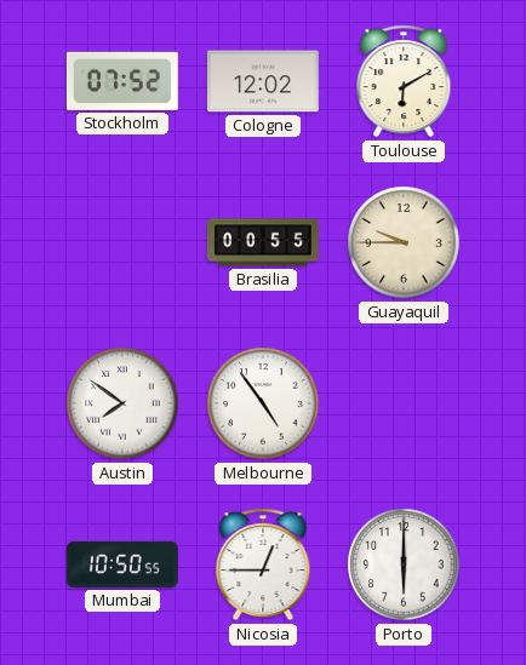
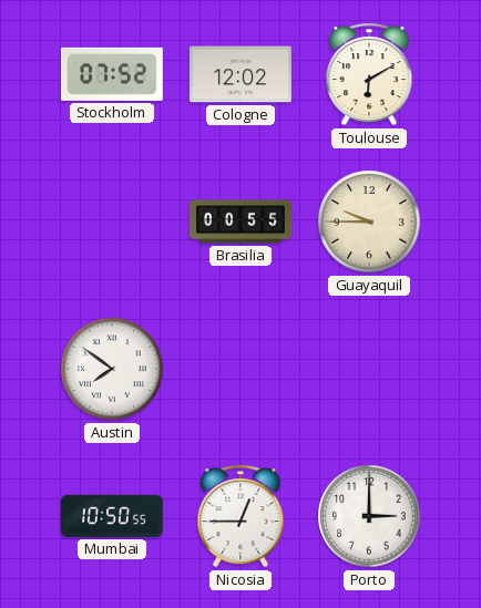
Melbourne: 4:54 -> none
Porto: 6:00 -> 3:00
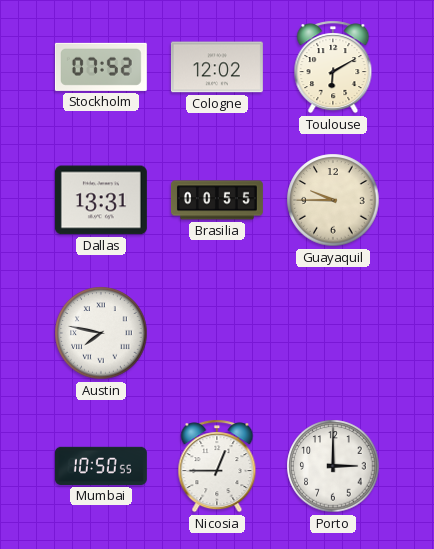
Dallas: none -> 13:31
Austin: 7:51 -> 7:47
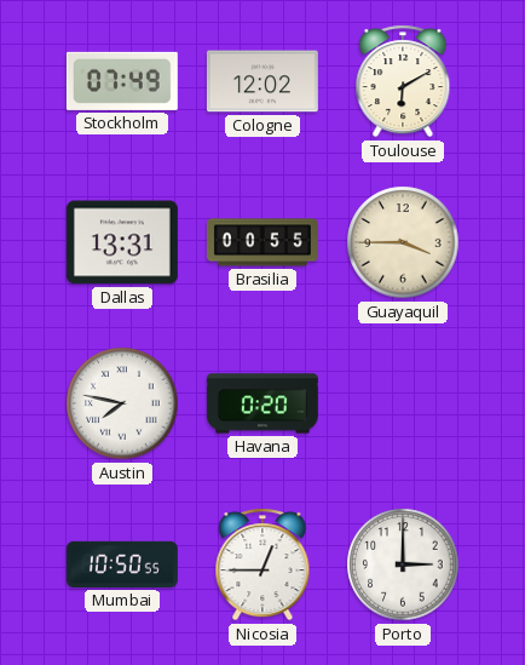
Stockholm: 07:52 -> 07:49
Guayaquil: 9:45 -> 3:45
Havana: none -> 0:20
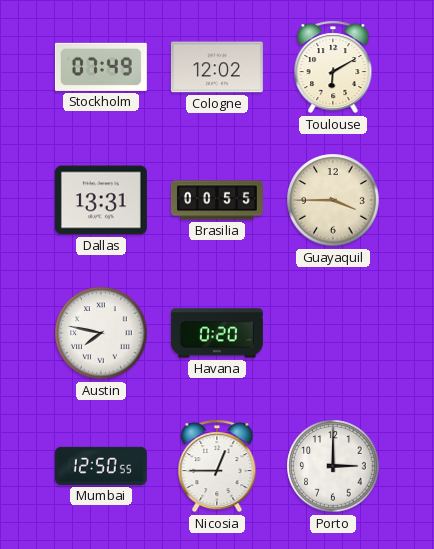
Mumbai: 10:50 -> 12:50
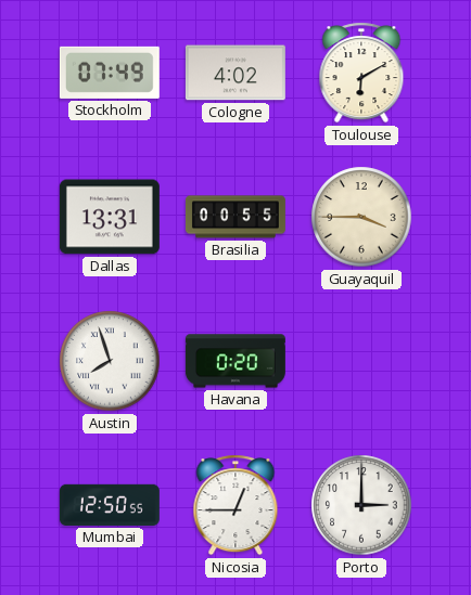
Cologne: 12:02 -> 4:02
Austin: 7:47 -> 7:57
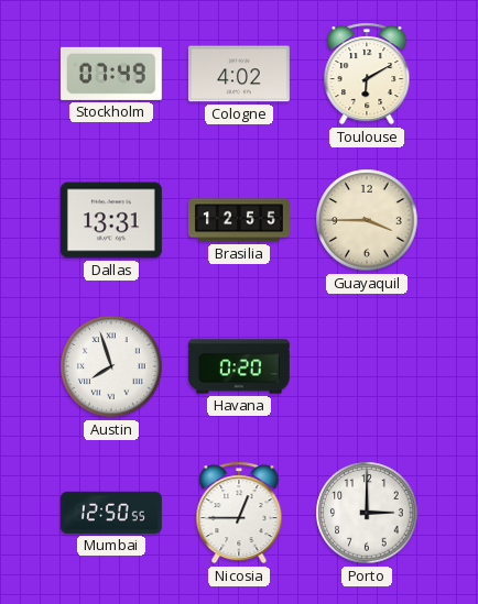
Brasilia: 00:55 -> 12:55
